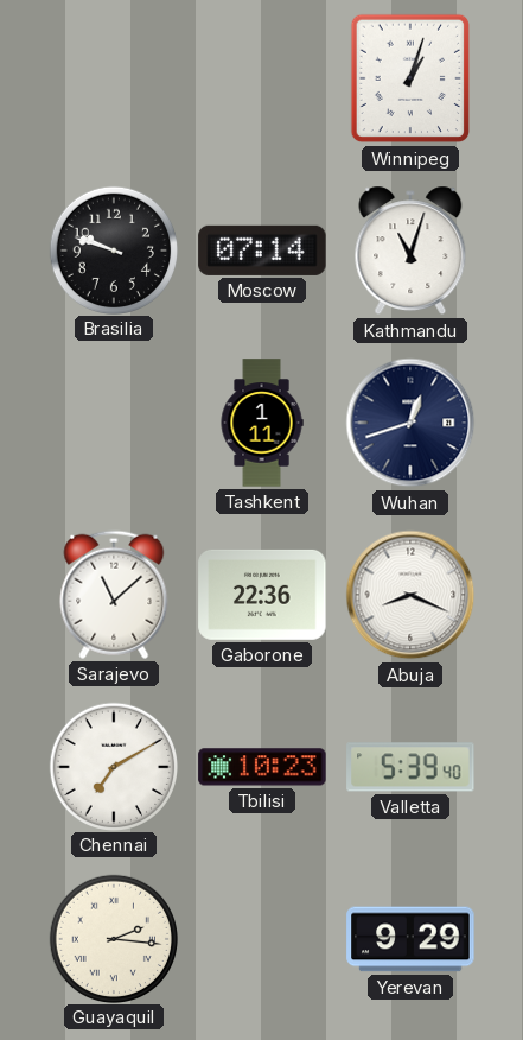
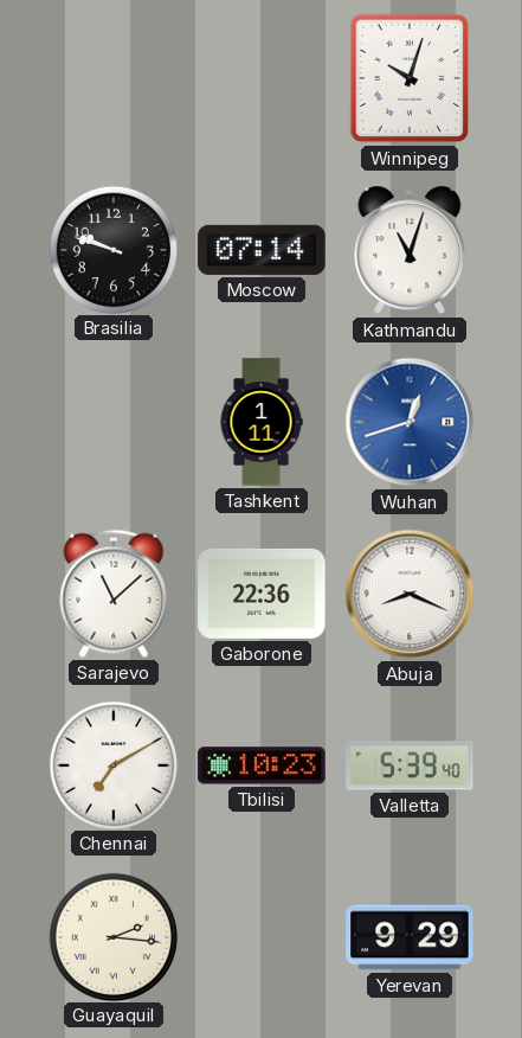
Winnipeg: 1:03 -> 10:03
Wuhan dial: navy -> blue
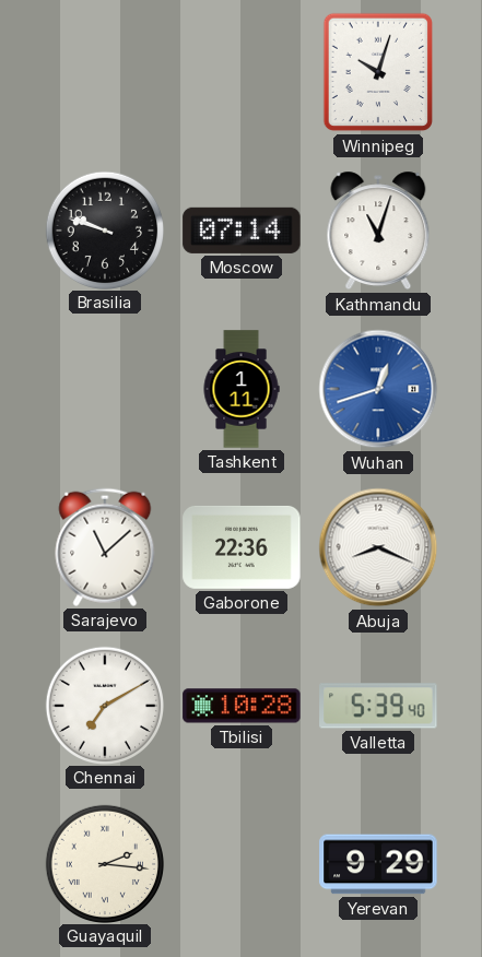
Tbilisi: 10:23 -> 10:28
